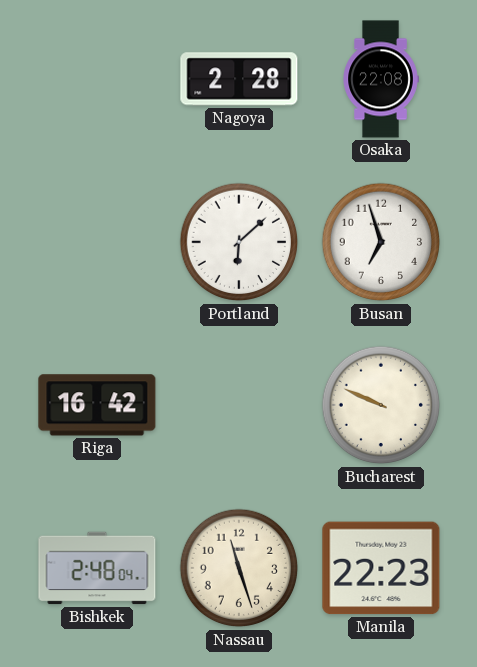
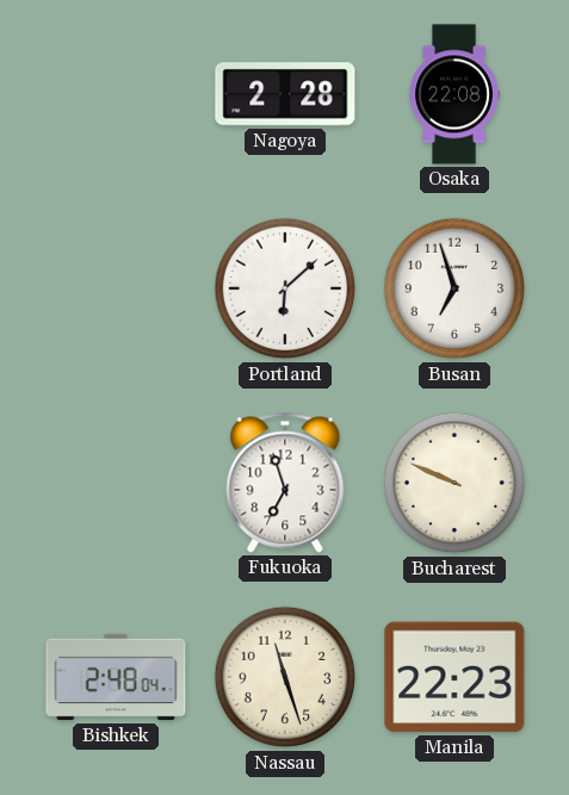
Riga: 16:42 -> none
Fukuoka: none -> 6:57
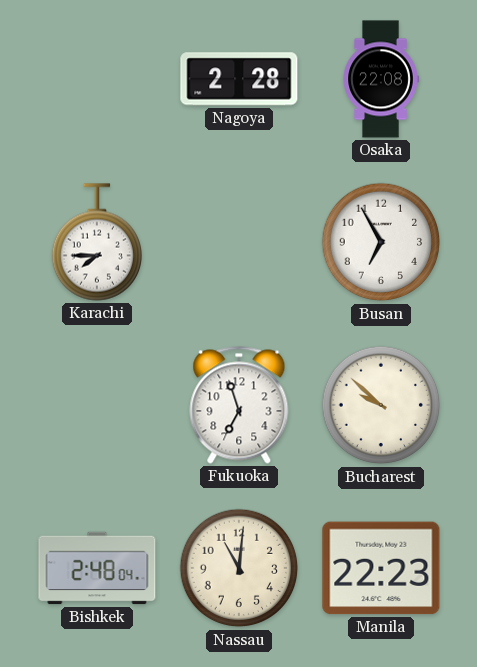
Karachi: none -> 7:45
Portland: 6:08 -> none
Busan: 6:57 -> 6:55
Bucharest: 9:49 -> 9:52
Nassau: 11:27 -> 11:01
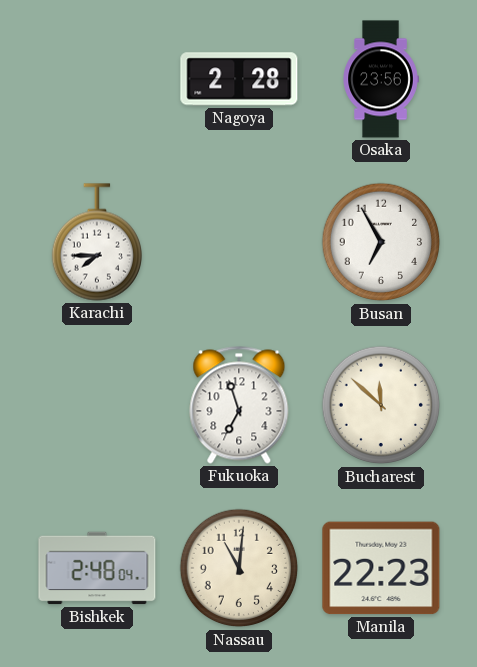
Osaka: 22:08 -> 23:56
Bucharest: 9:52 -> 11:52
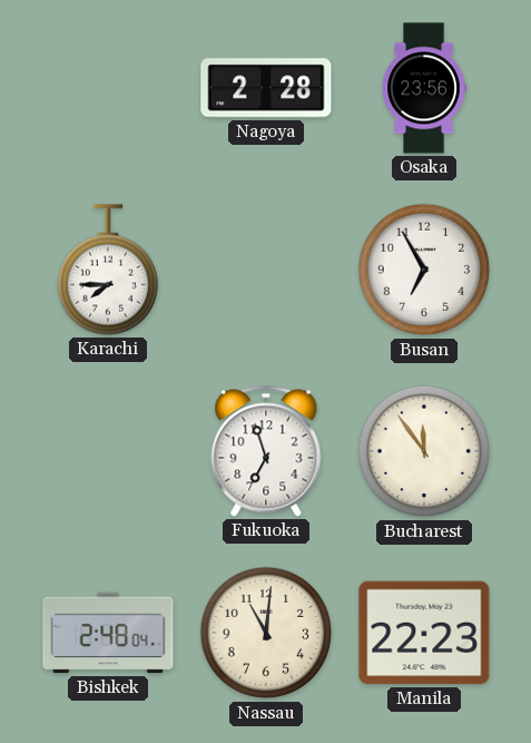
Bucharest: 11:52 -> 11:54
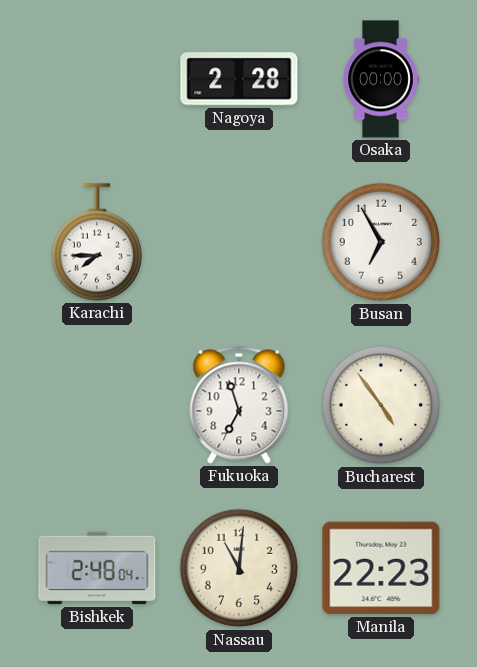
Osaka: 23:56 -> 00:00
Bucharest: 11:54 -> 4:54
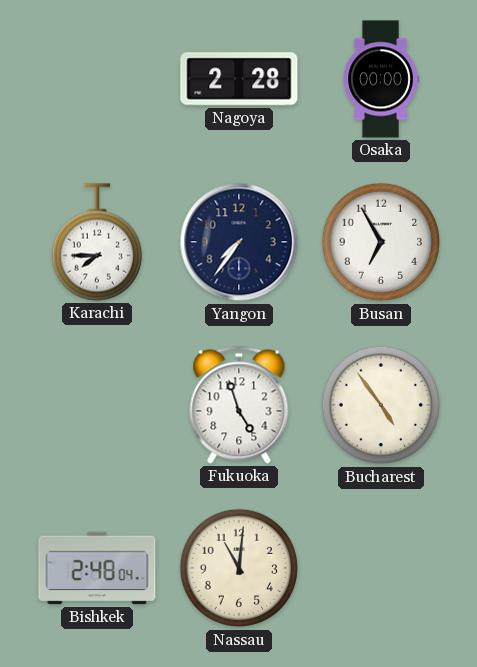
Yangon: none -> 7:36
Fukuoka: 6:57 -> 4:57
Manila: 22:23 -> none
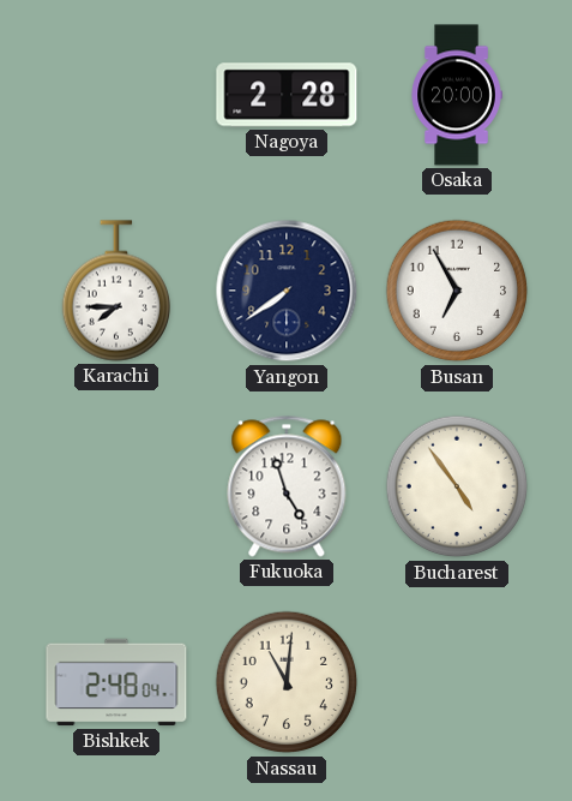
Osaka: 00:00 -> 20:00
Yangon: 7:36 -> 7:39
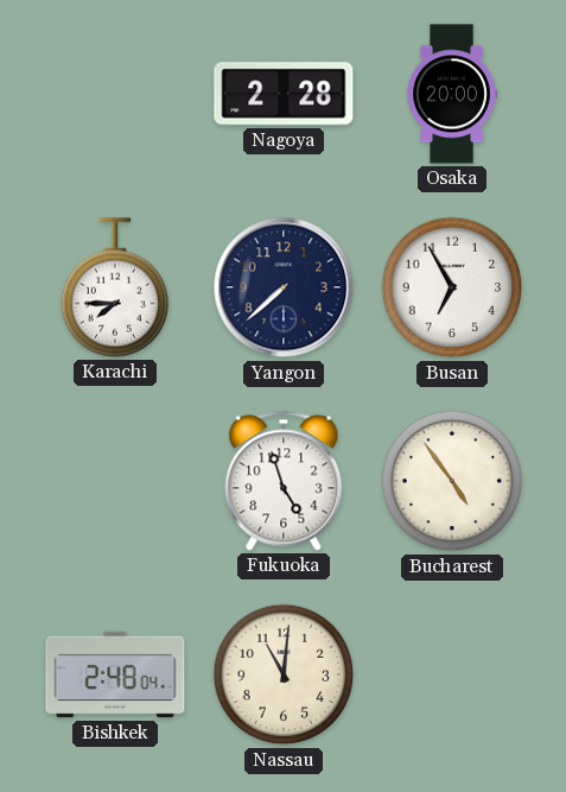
Yangon: 7:39 -> 7:38
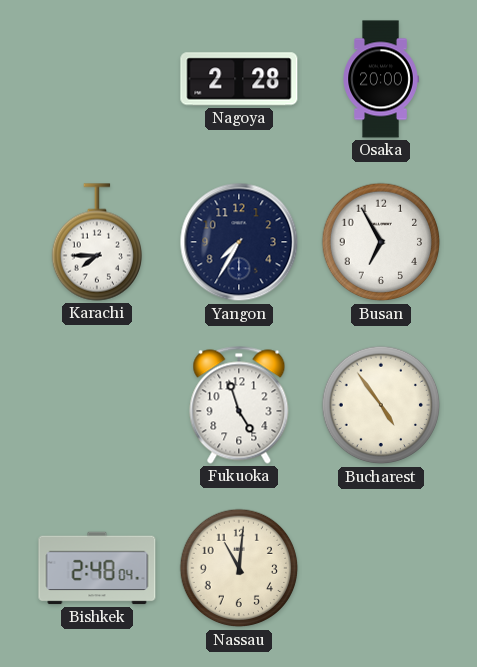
Yangon: 7:38 -> 7:35
